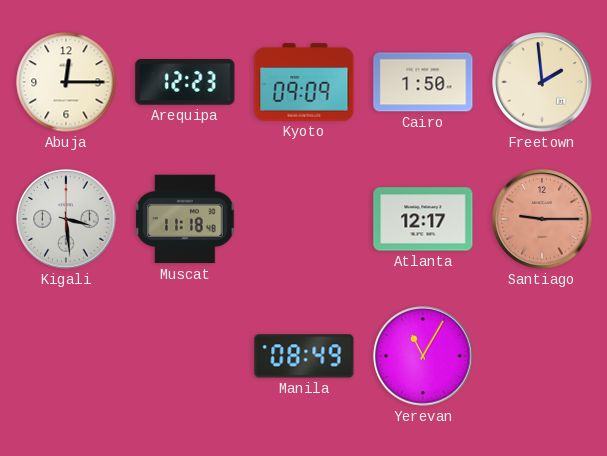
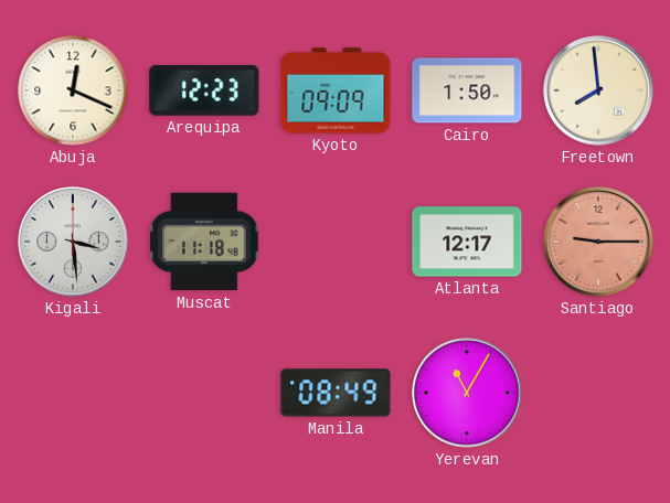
Abuja: 12:15 -> 12:19
Freetown: 1:59 -> 7:59
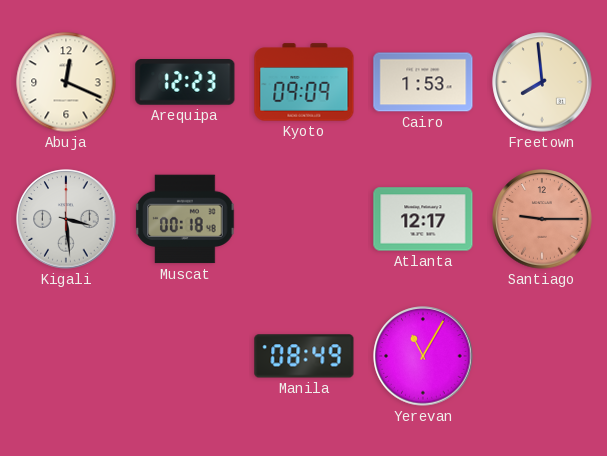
Cairo: 1:50 -> 1:53
Muscat: 11:18 -> 00:18
